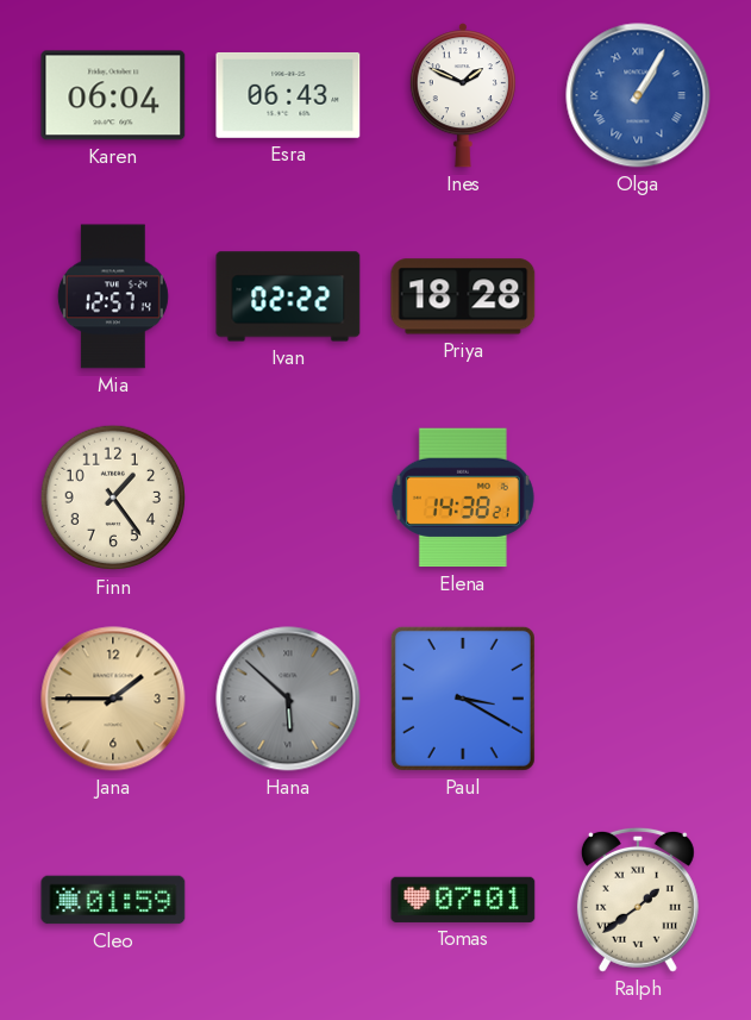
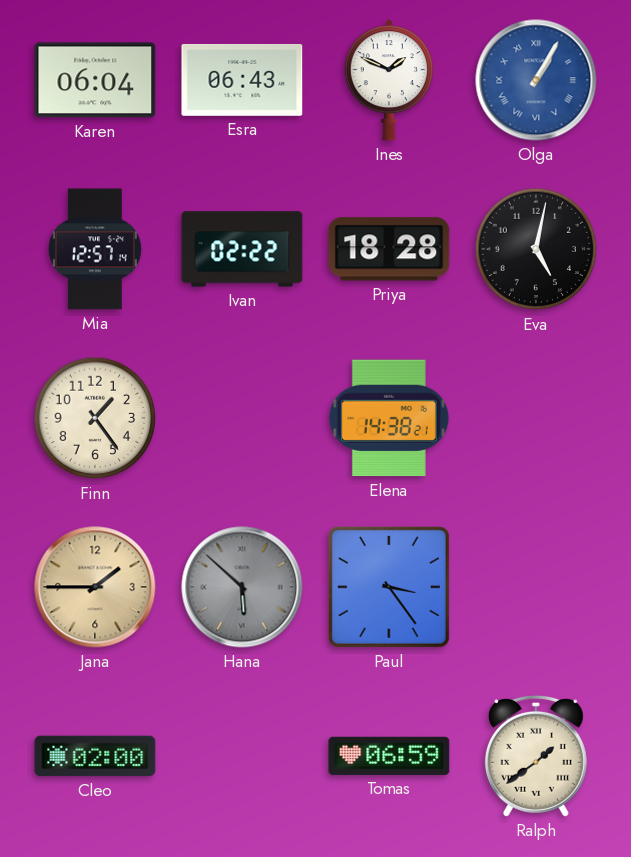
Eva: none -> 5:02
Paul: 3:20 -> 3:24
Cleo: 01:59 -> 02:00
Tomas: 07:01 -> 06:59
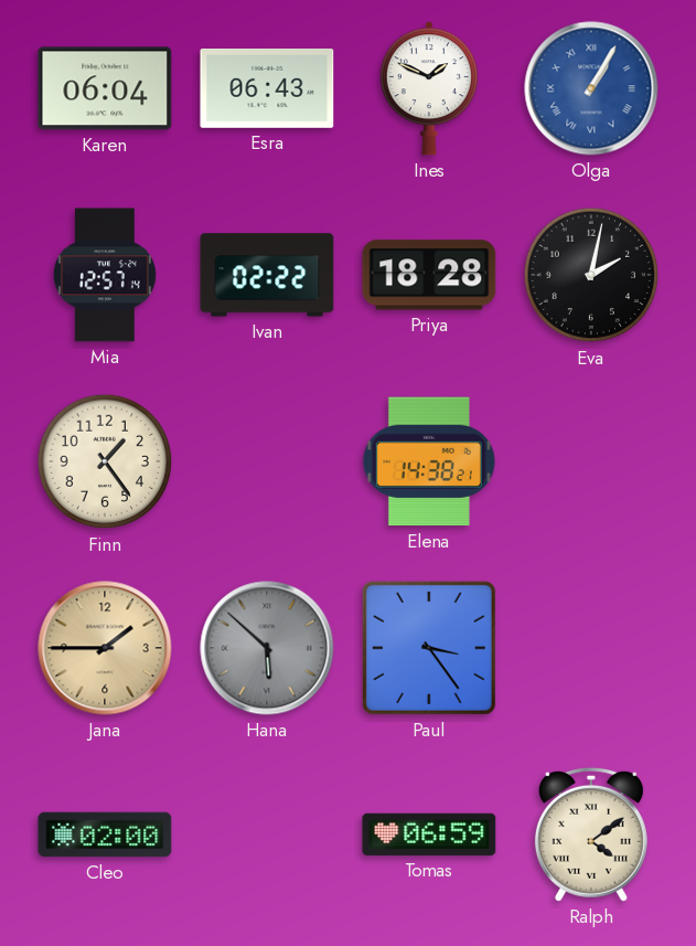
Eva: 5:02 -> 2:02
Ralph: 1:39 -> 4:09
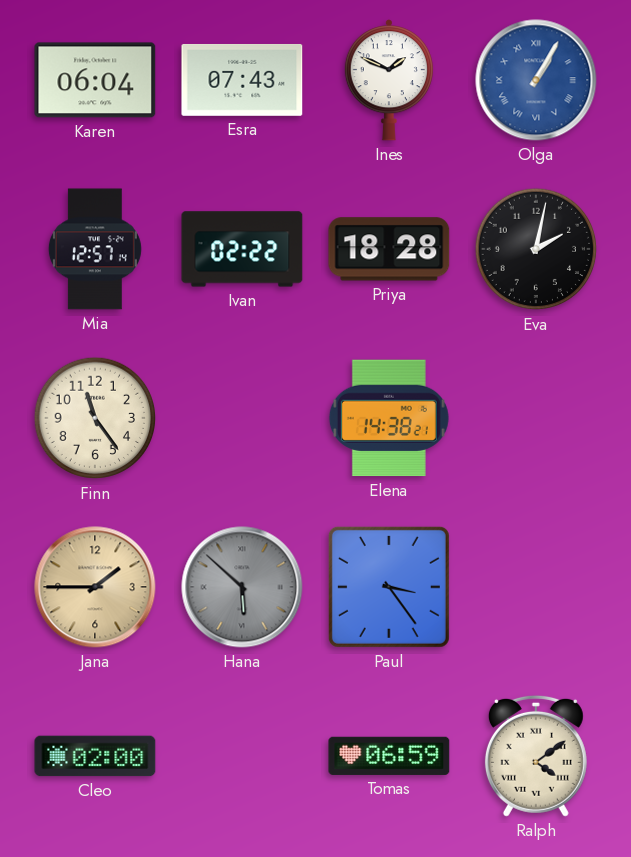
Esra: 06:43 -> 07:43
Finn: 1:24 -> 11:24
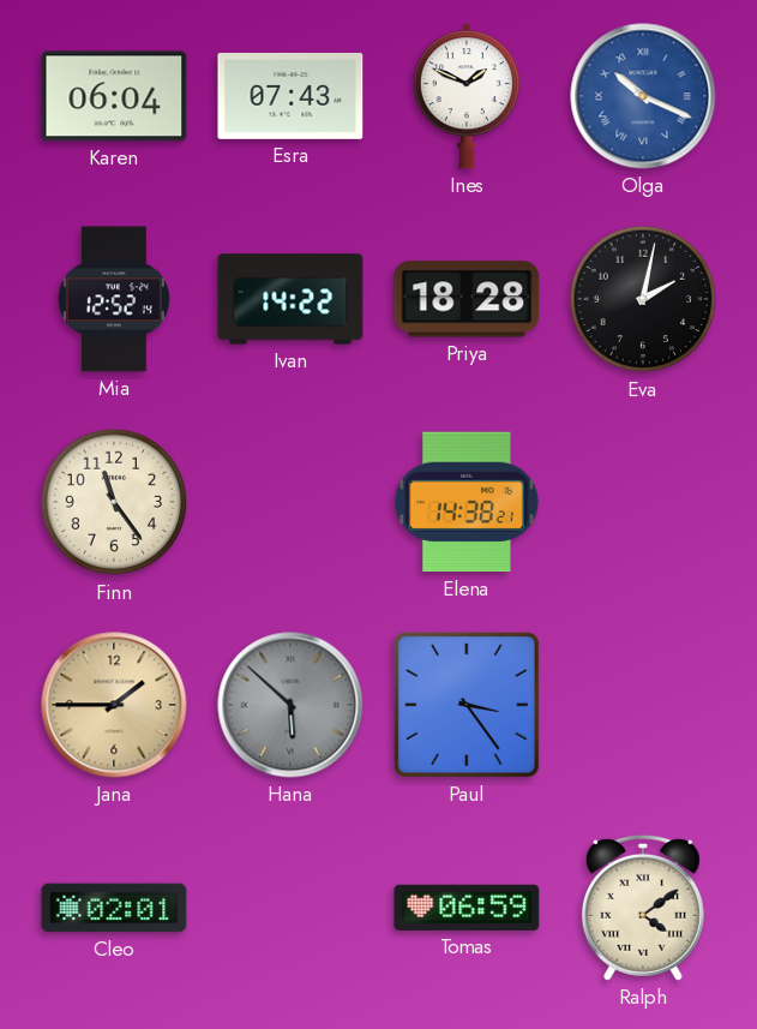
Olga: 1:05 -> 10:19
Mia: 12:57 -> 12:52
Ivan: 02:22 -> 14:22
Cleo: 02:00 -> 02:01
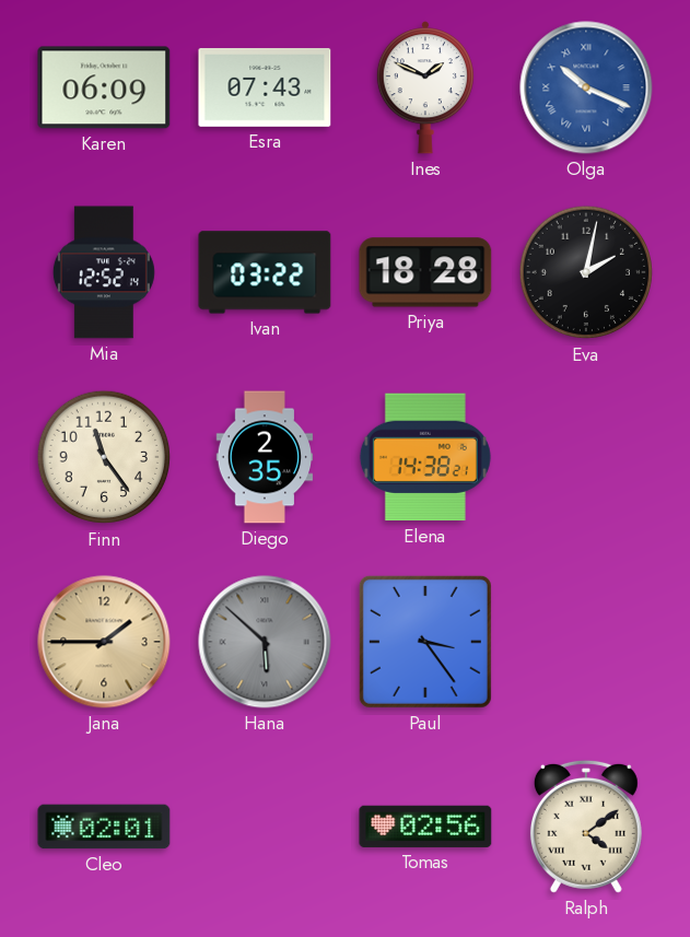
Karen: 06:04 -> 06:09
Ivan: 14:22 -> 03:22
Diego: none -> 2:35
Tomas: 06:59 -> 02:56
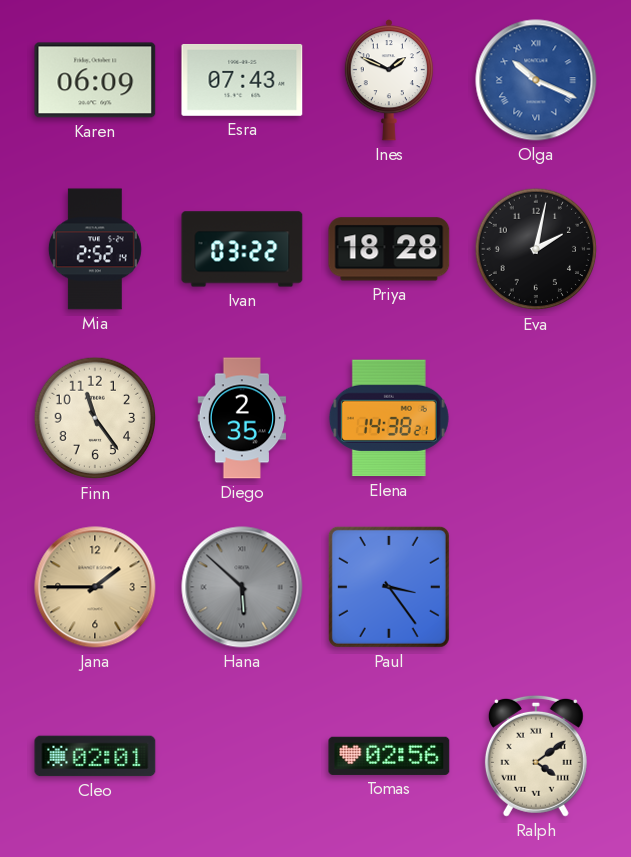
Mia: 12:52 -> 2:52
